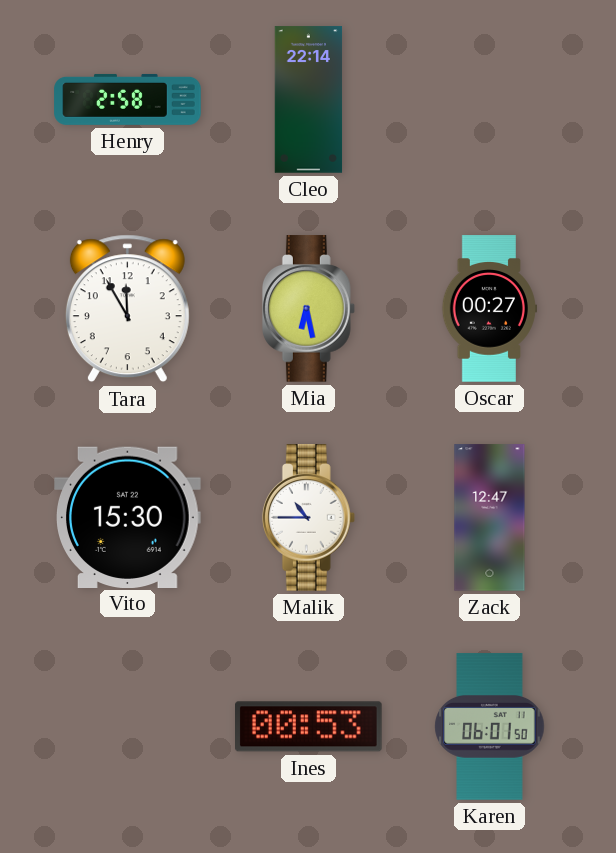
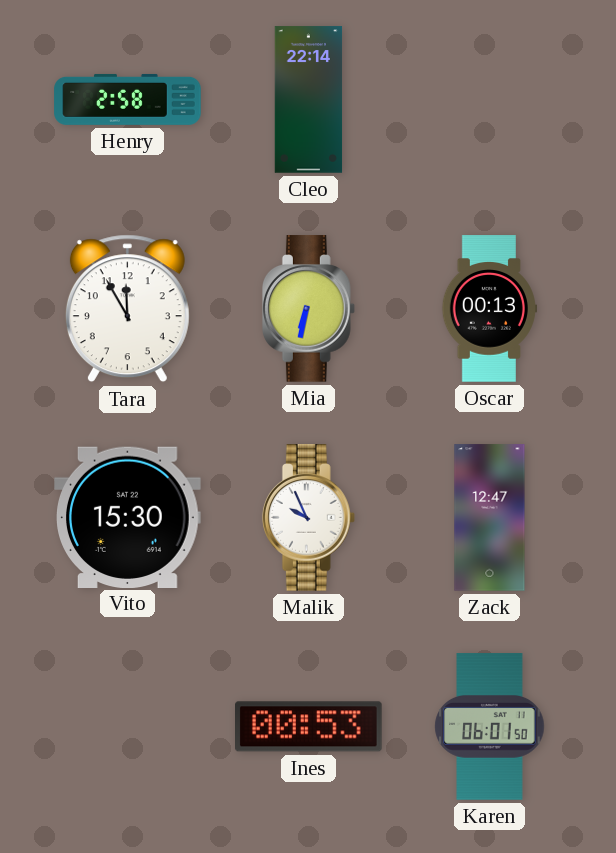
Mia: 6:28 -> 6:32
Oscar: 00:27 -> 00:13
Malik: 10:45 -> 9:56
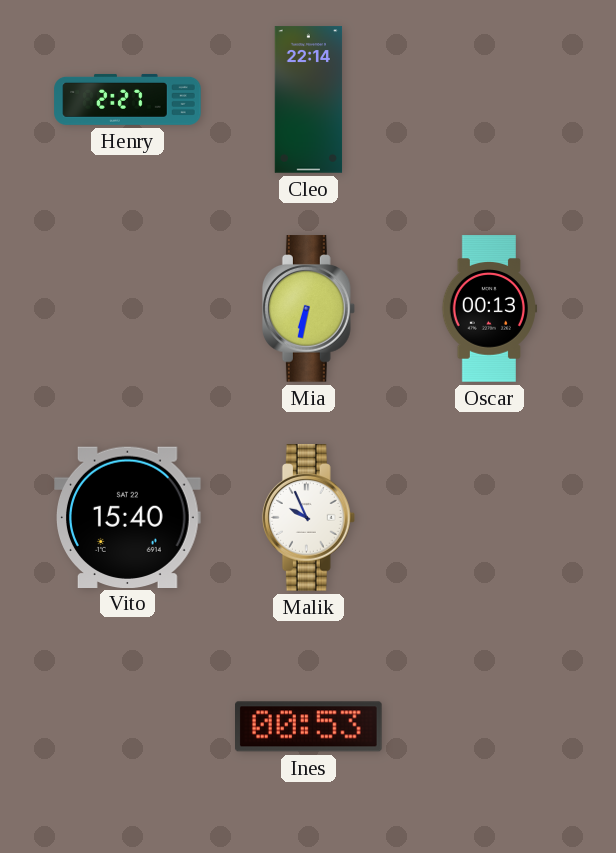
Henry: 2:58 -> 2:27
Tara: 11:55 -> none
Vito: 15:30 -> 15:40
Zack: 12:47 -> none
Karen: 06:01 -> none
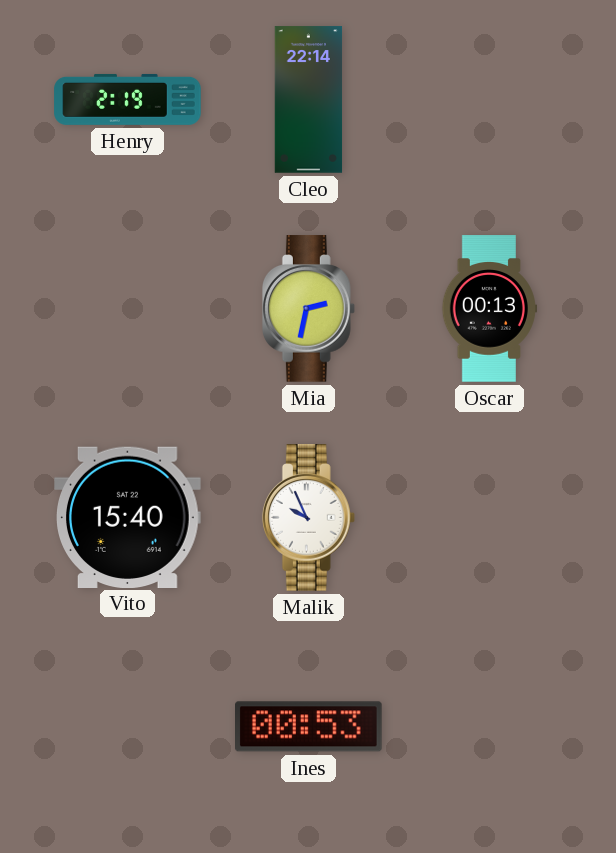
Henry: 2:27 -> 2:19
Mia: 6:32 -> 2:32
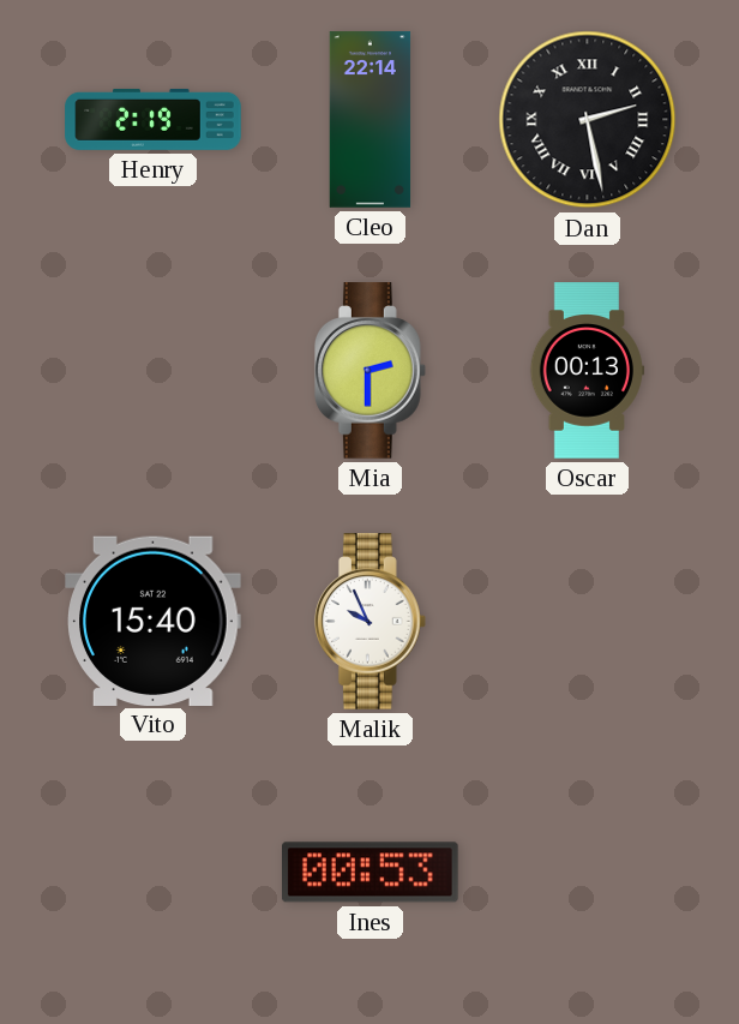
Dan: none -> 2:28
Mia: 2:32 -> 2:30
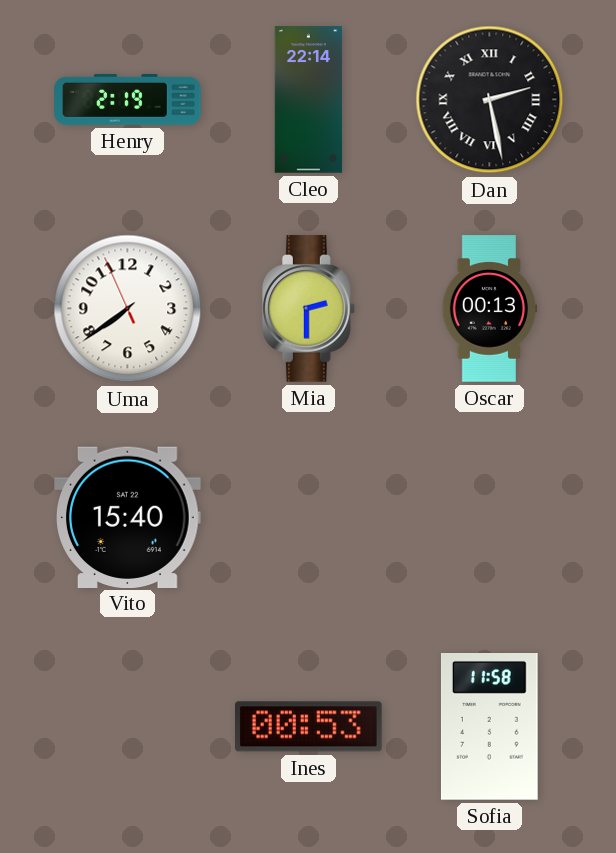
Uma: none -> 7:38
Malik: 9:56 -> none
Sofia: none -> 11:58
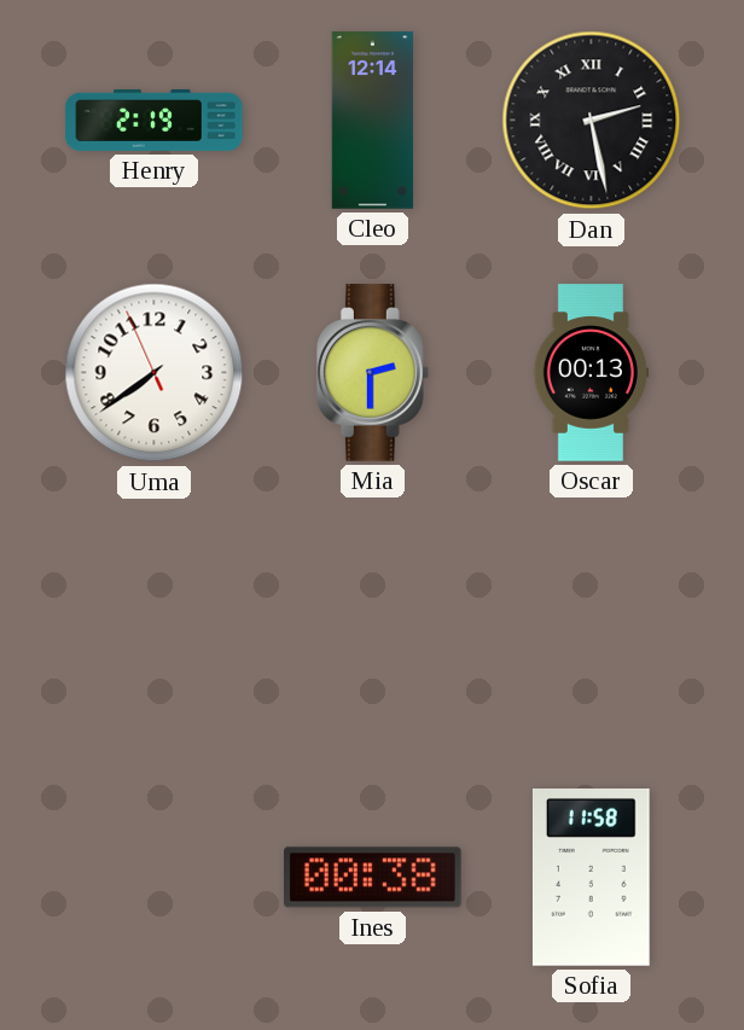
Cleo: 22:14 -> 12:14
Vito: 15:40 -> none
Ines: 00:53 -> 00:38
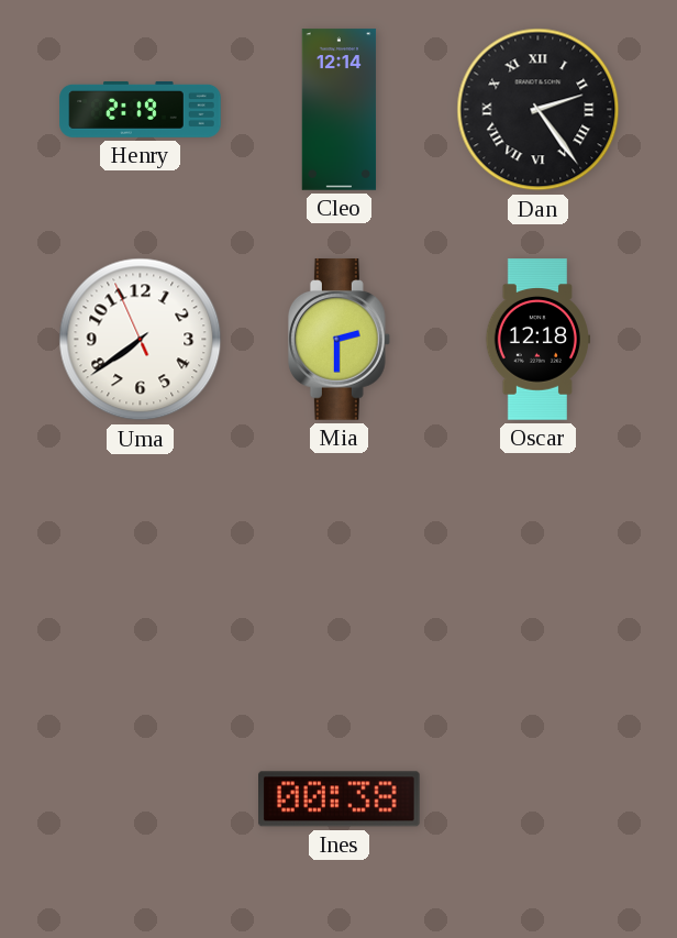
Dan: 2:28 -> 2:24
Oscar: 00:13 -> 12:18
Sofia: 11:58 -> none
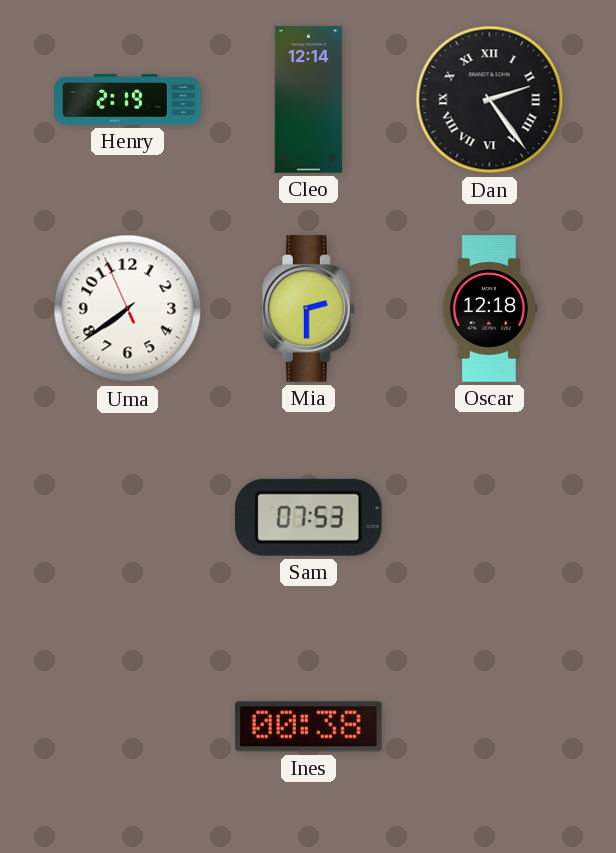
Sam: none -> 07:53
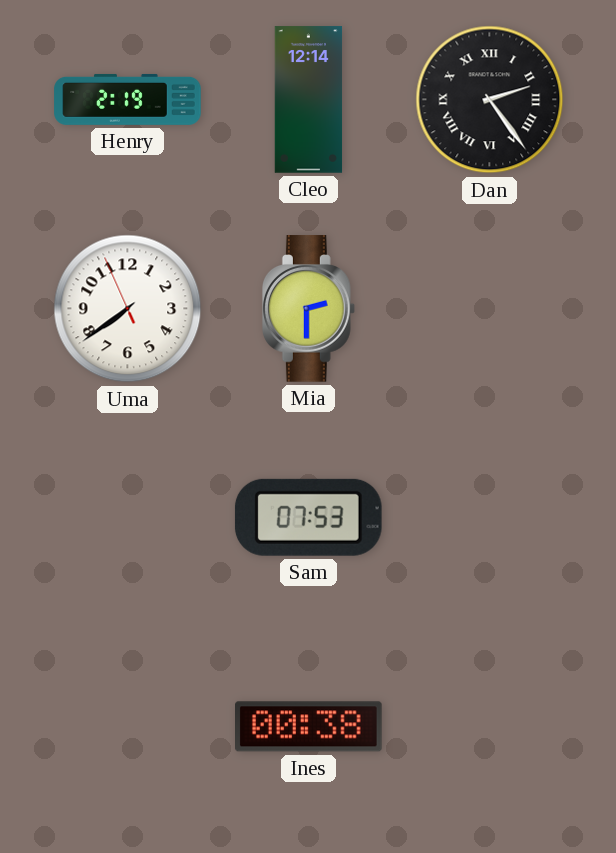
Oscar: 12:18 -> none
